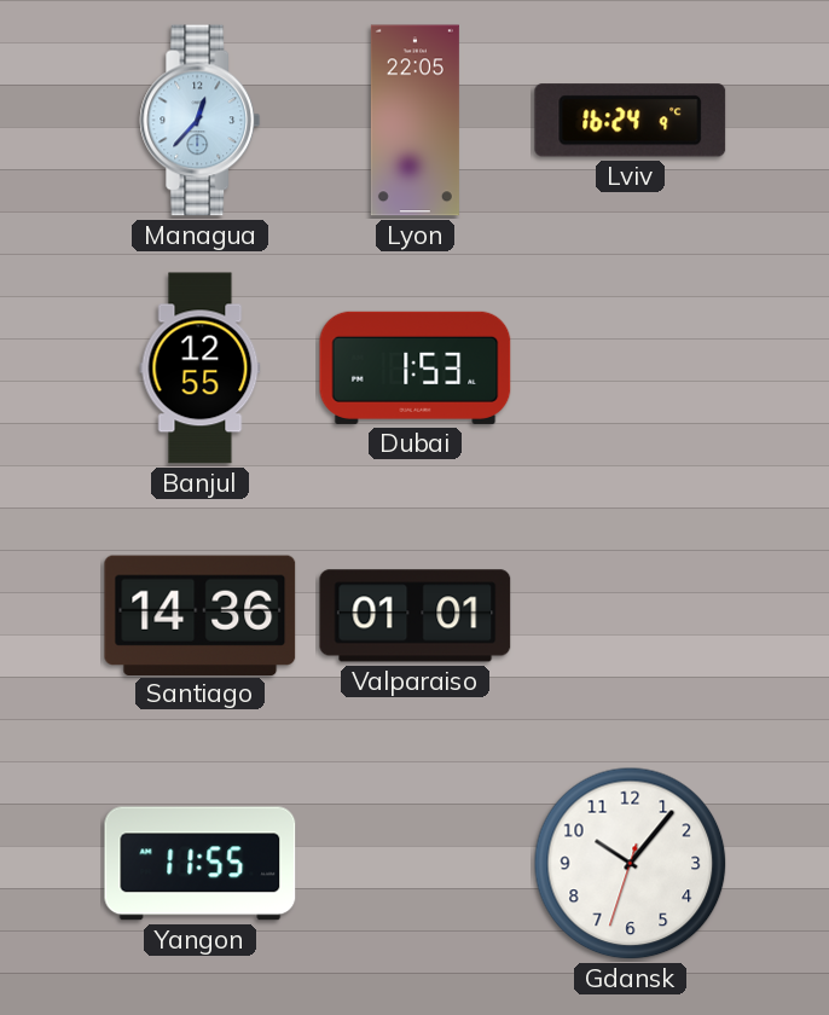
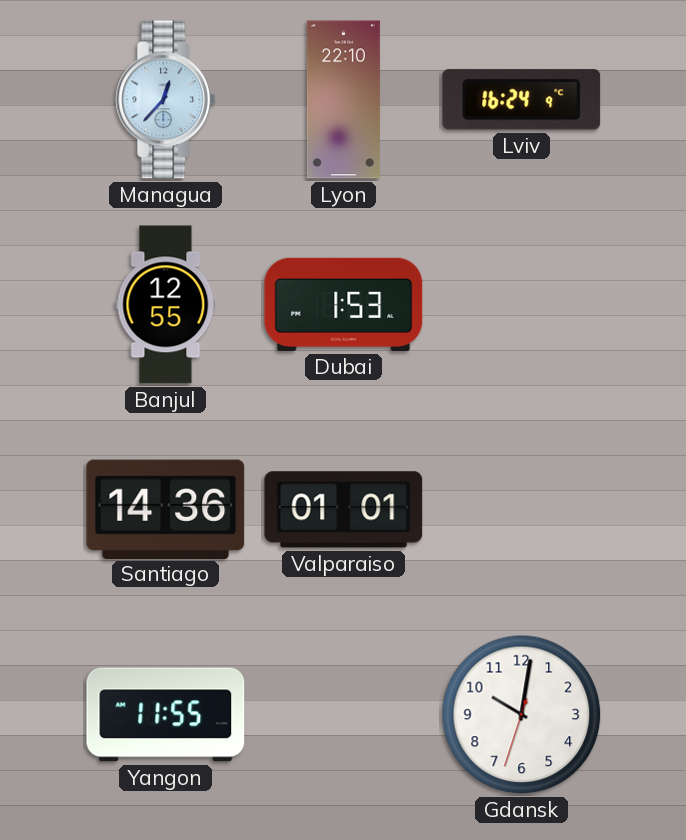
Lyon: 22:05 -> 22:10
Gdansk: 10:06 -> 10:01
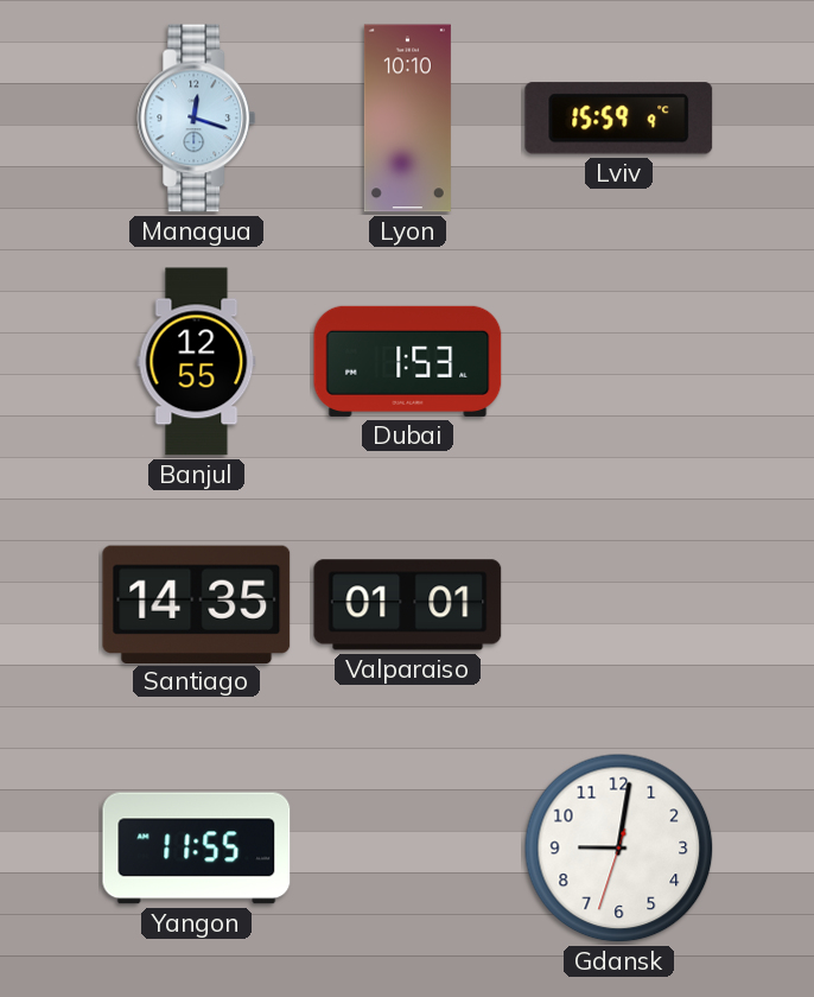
Managua: 12:37 -> 12:18
Lyon: 22:10 -> 10:10
Lviv: 16:24 -> 15:59
Santiago: 14:36 -> 14:35
Gdansk: 10:01 -> 9:01
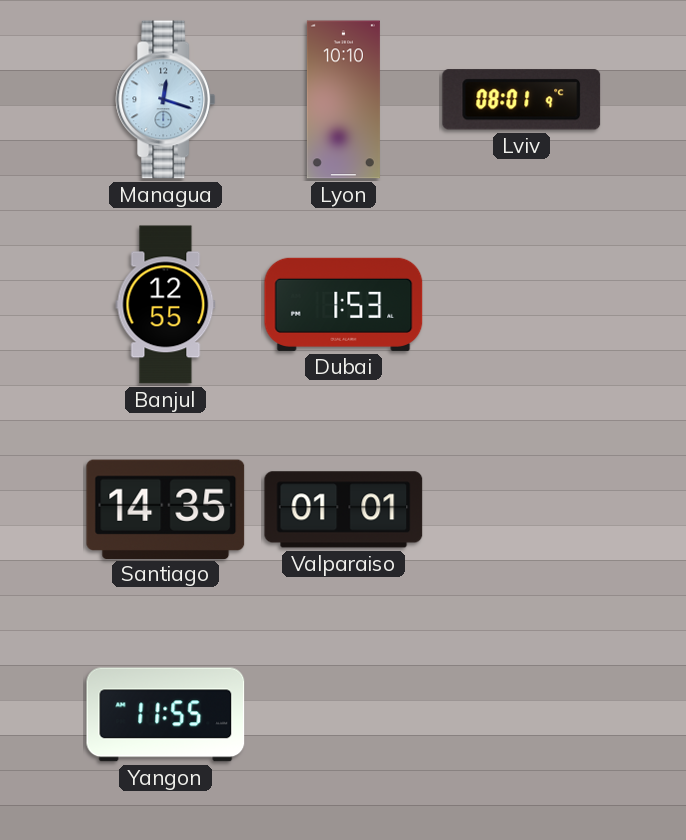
Lviv: 15:59 -> 08:01
Gdansk: 9:01 -> none
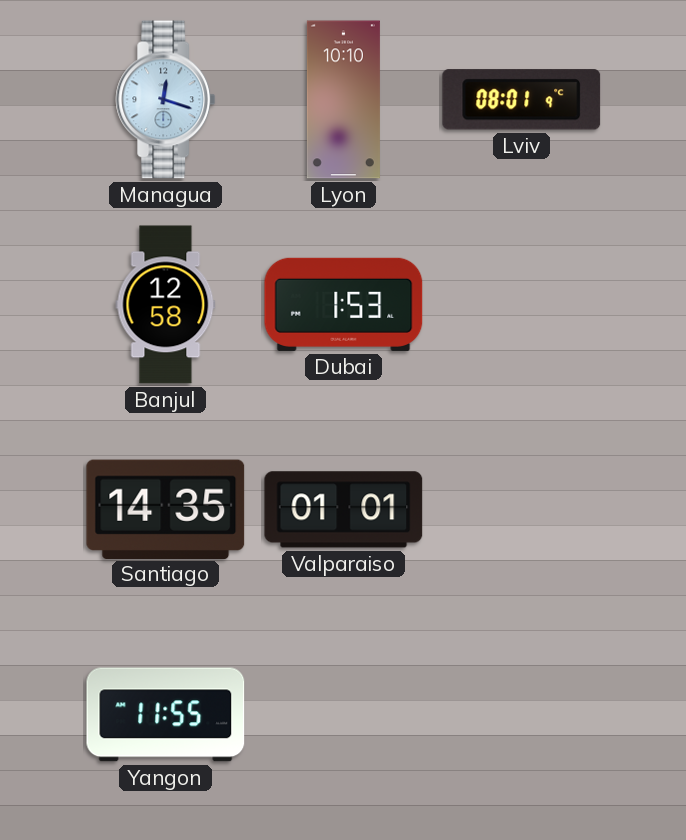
Banjul: 12:55 -> 12:58
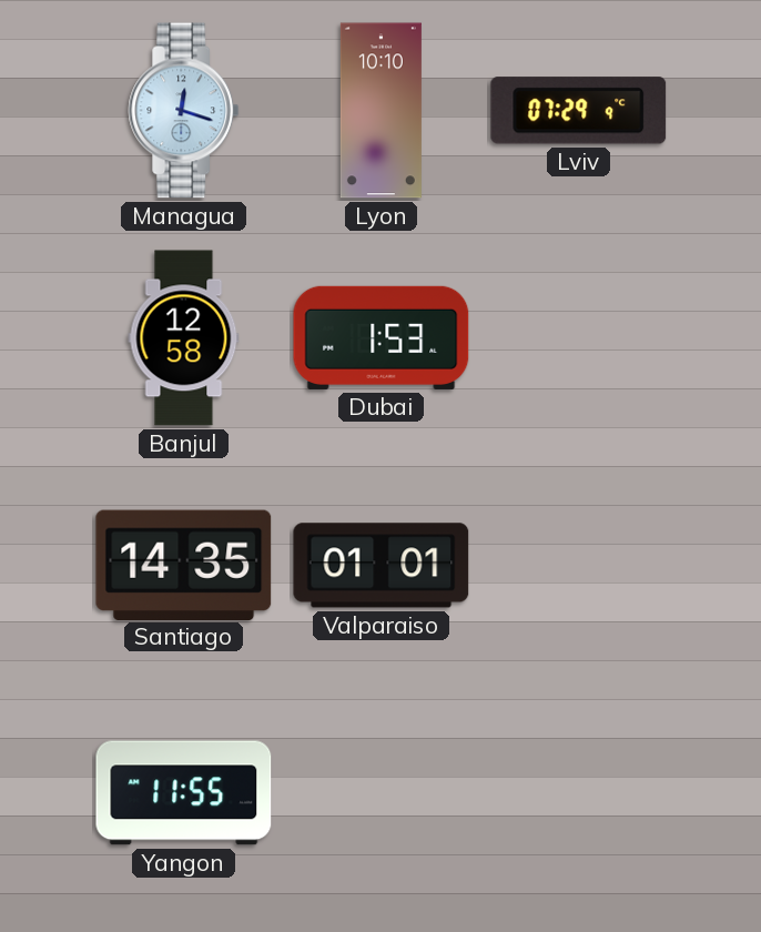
Lviv: 08:01 -> 07:29
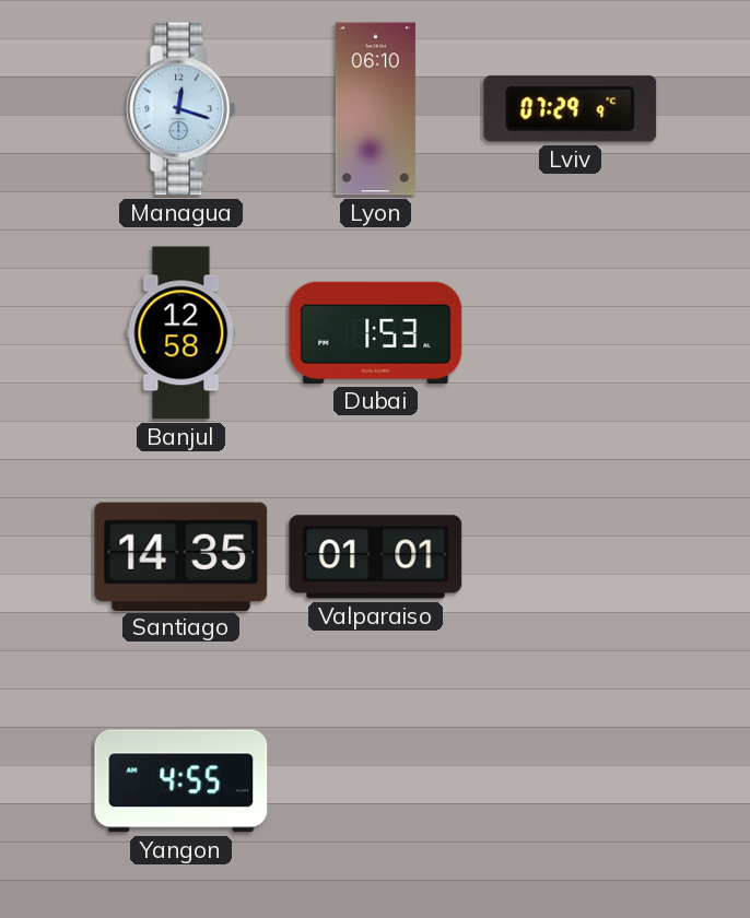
Lyon: 10:10 -> 06:10
Yangon: 11:55 -> 4:55
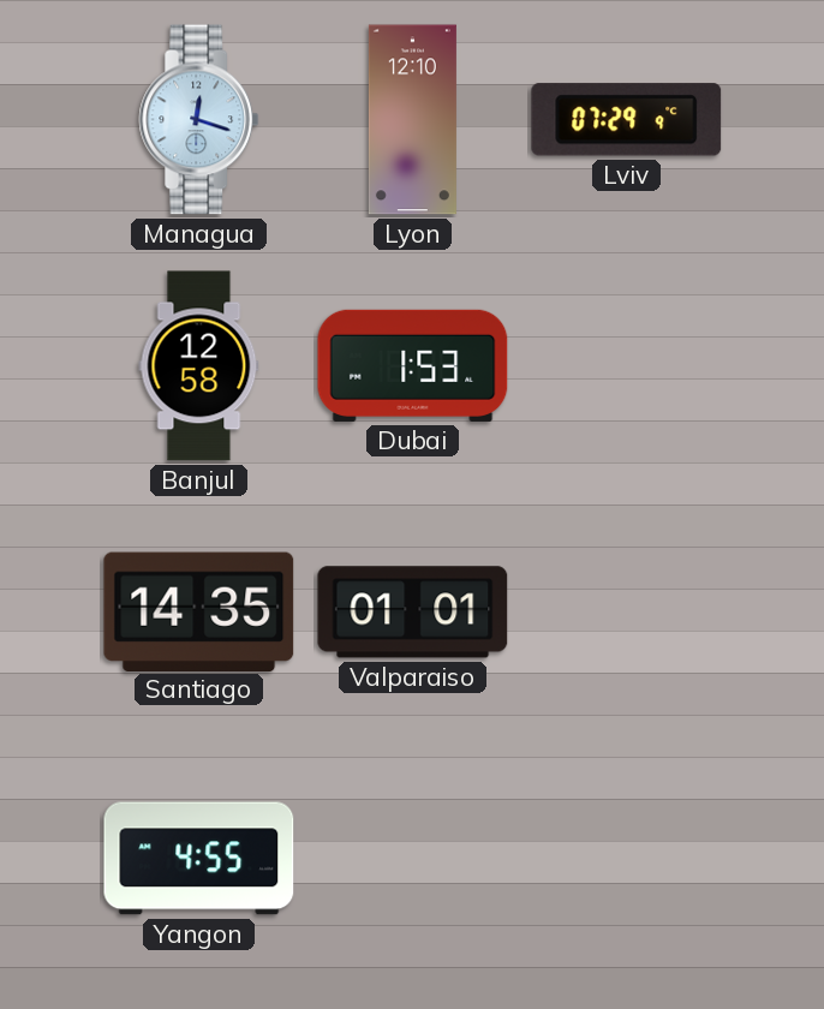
Lyon: 06:10 -> 12:10
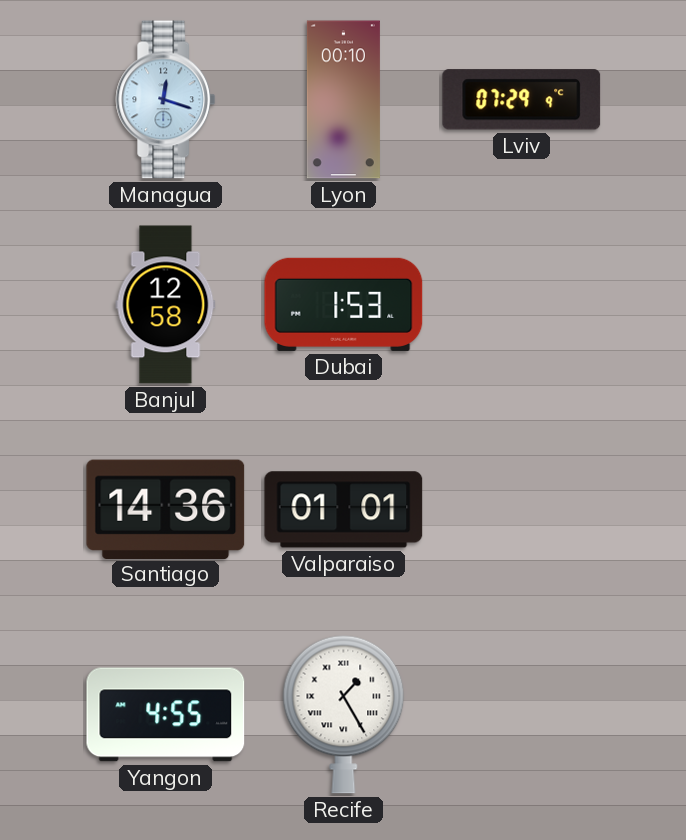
Lyon: 12:10 -> 00:10
Santiago: 14:35 -> 14:36
Recife: none -> 1:25
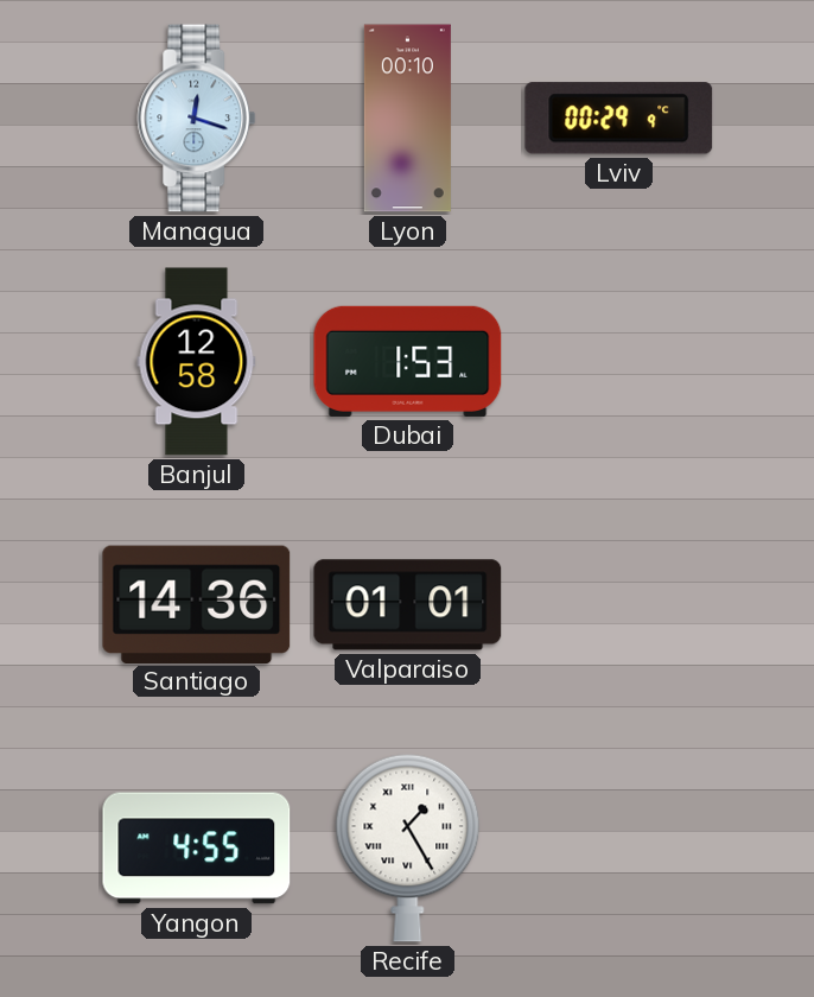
Lviv: 07:29 -> 00:29
